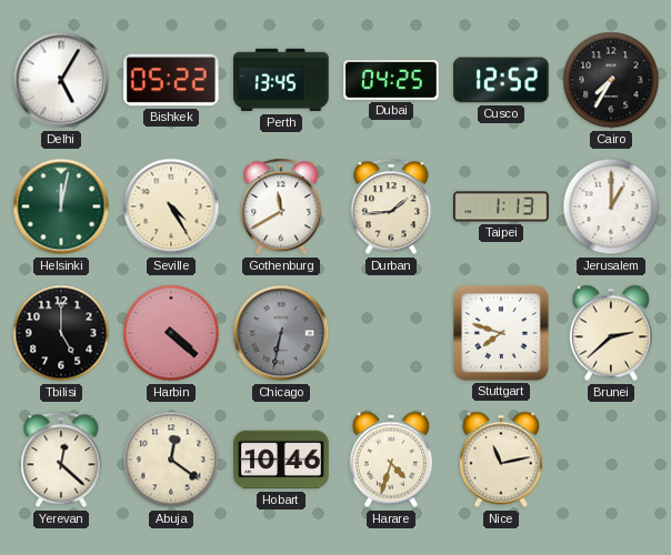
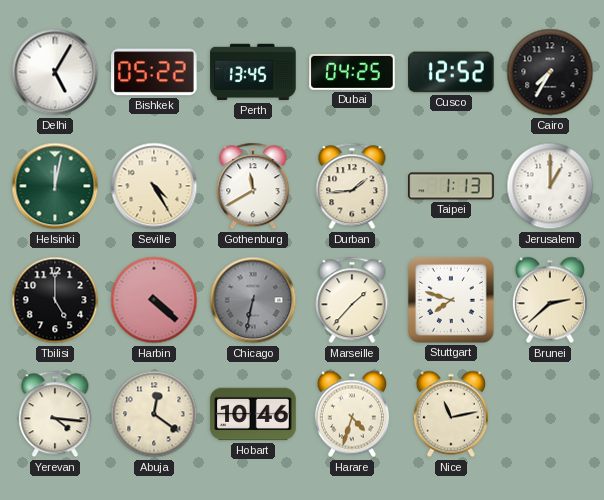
Marseille: none -> 1:37
Yerevan: 12:22 -> 4:16
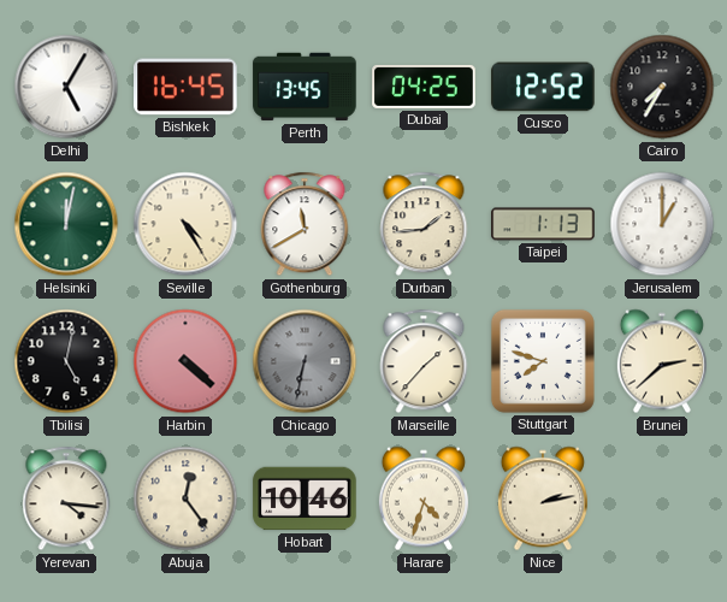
Bishkek: 05:22 -> 16:45
Tbilisi: 5:00 -> 5:02
Abuja: 12:21 -> 12:24
Nice: 11:13 -> 2:13
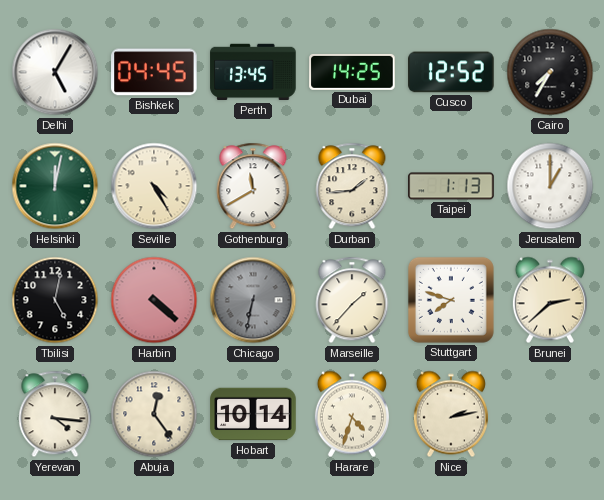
Bishkek: 16:45 -> 04:45
Dubai: 04:25 -> 14:25
Hobart: 10:46 -> 10:14
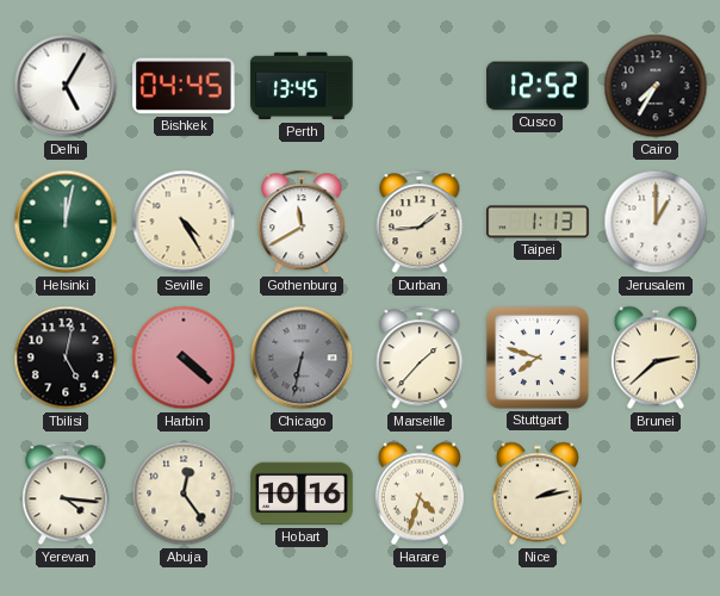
Dubai: 14:25 -> none
Hobart: 10:14 -> 10:16
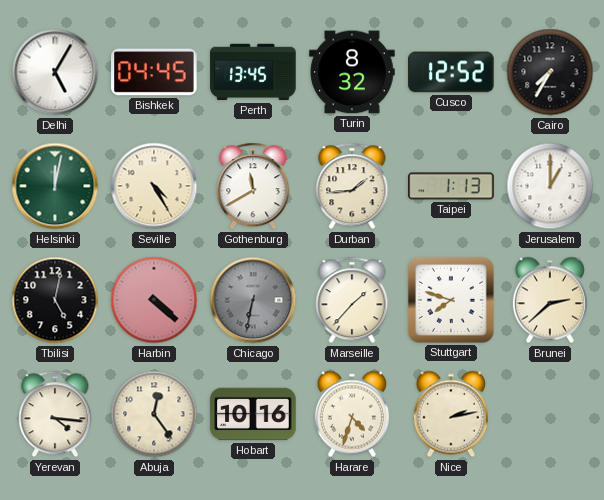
Turin: none -> 8:32
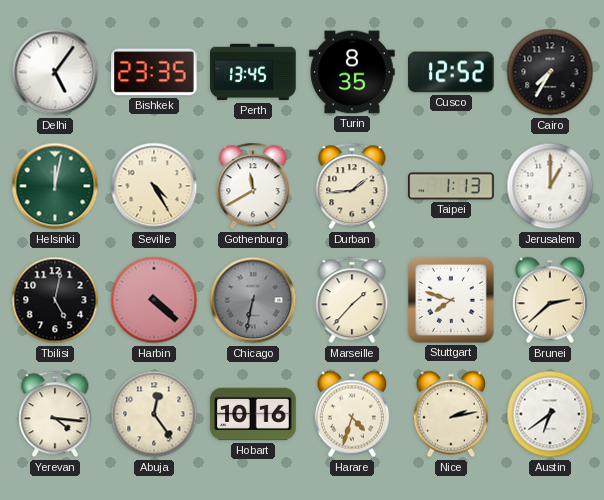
Delhi: 5:05 -> 5:06
Bishkek: 04:45 -> 23:35
Turin: 8:32 -> 8:35
Austin: none -> 6:39
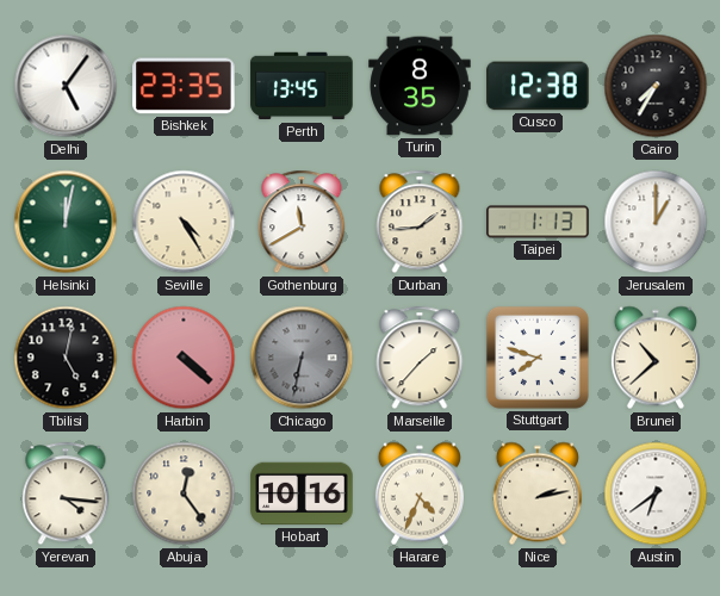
Cusco: 12:52 -> 12:38
Brunei: 2:38 -> 10:38
Harare: 4:33 -> 4:34
